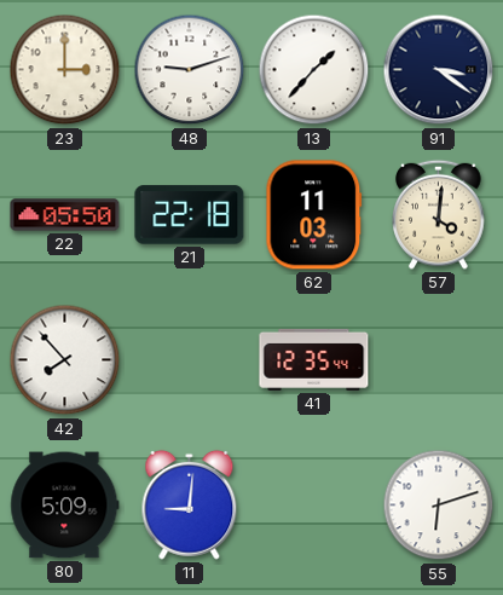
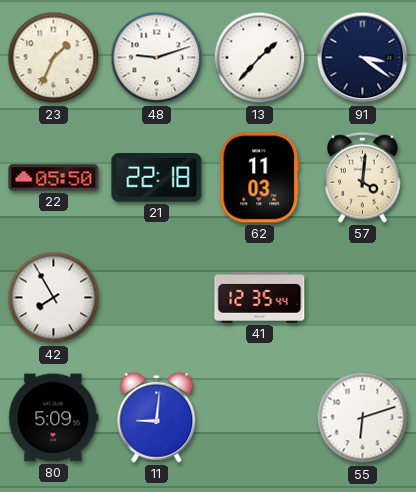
23: 3:00 -> 1:34
42: 7:53 -> 7:55
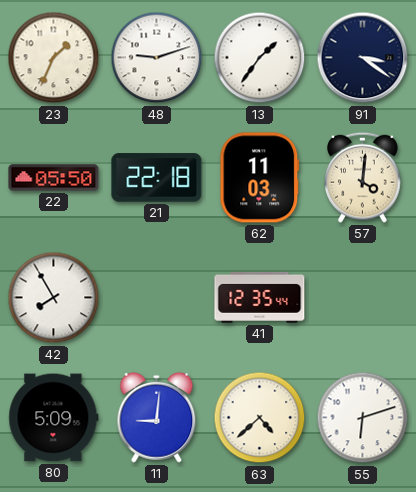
13: 1:37 -> 1:36
63: none -> 4:38
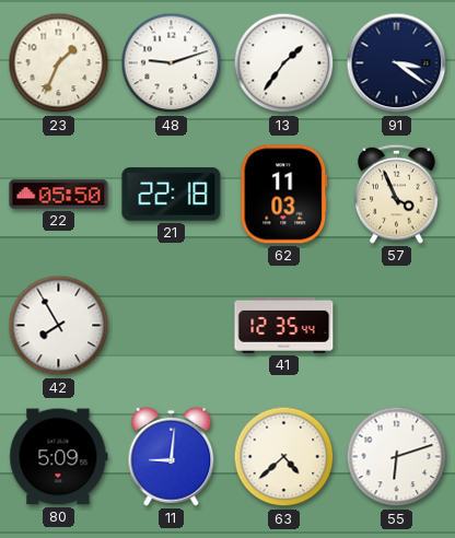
57: 4:01 -> 3:56
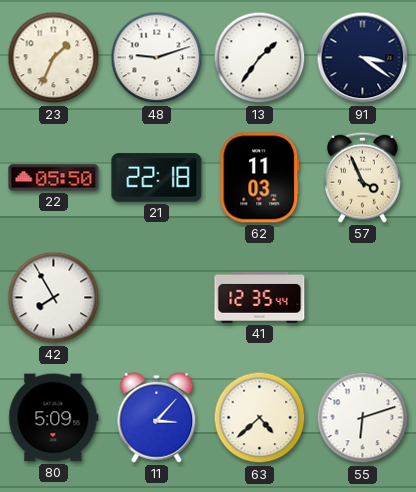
11: 9:01 -> 3:07
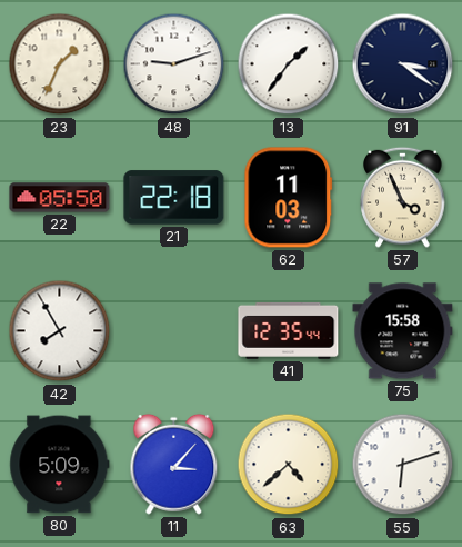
75: none -> 15:58
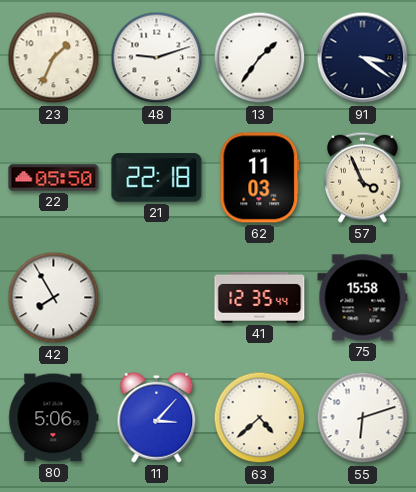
80: 5:09 -> 5:06
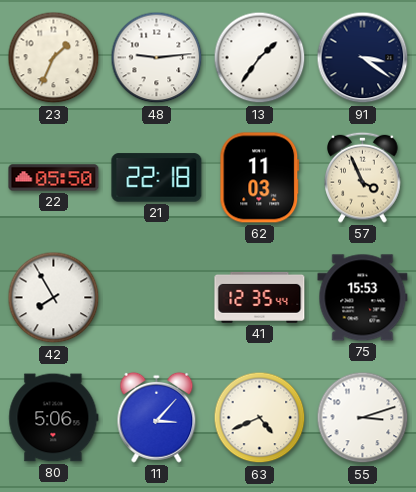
48: 9:12 -> 9:14
75: 15:58 -> 15:53
63: 4:38 -> 4:41
55: 6:12 -> 3:12
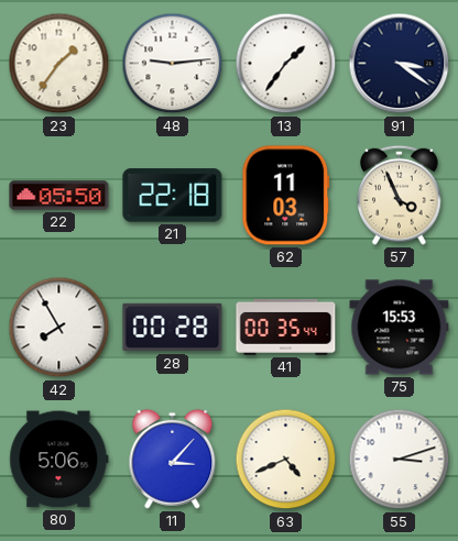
23: 1:34 -> 1:36
28: none -> 00:28
41: 12:35 -> 00:35
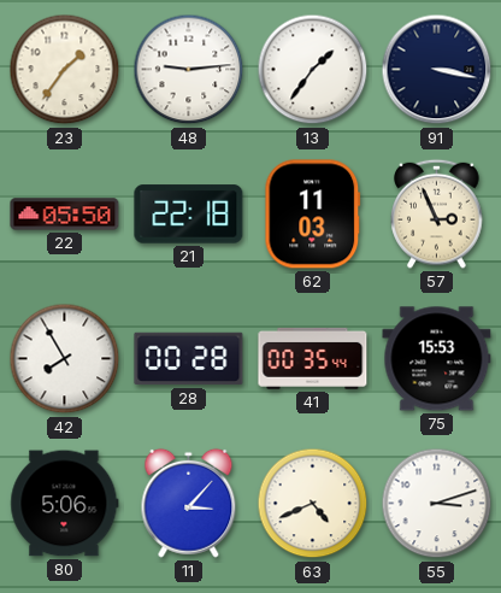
91: 3:21 -> 3:17
57: 3:56 -> 2:56
